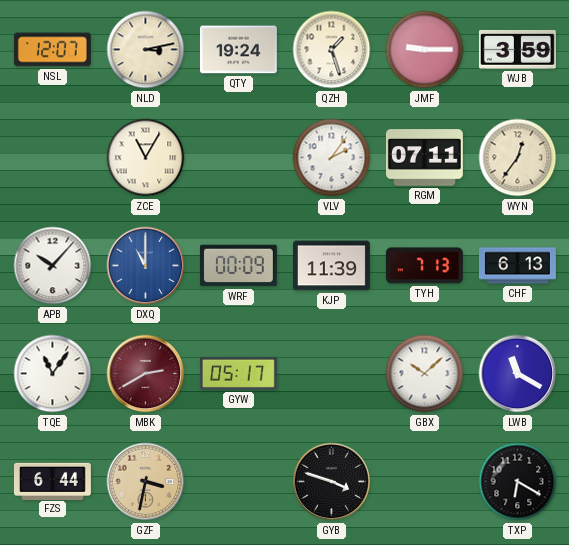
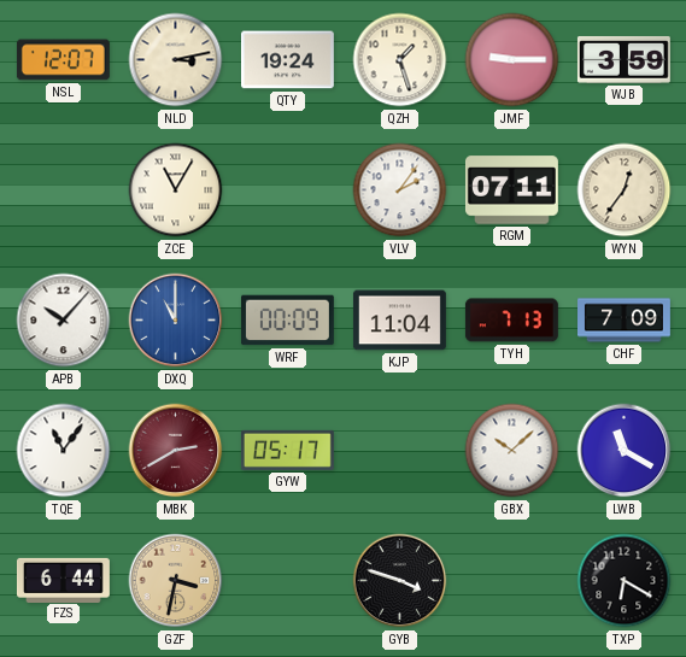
KJP: 11:39 -> 11:04
CHF: 6:13 -> 7:09
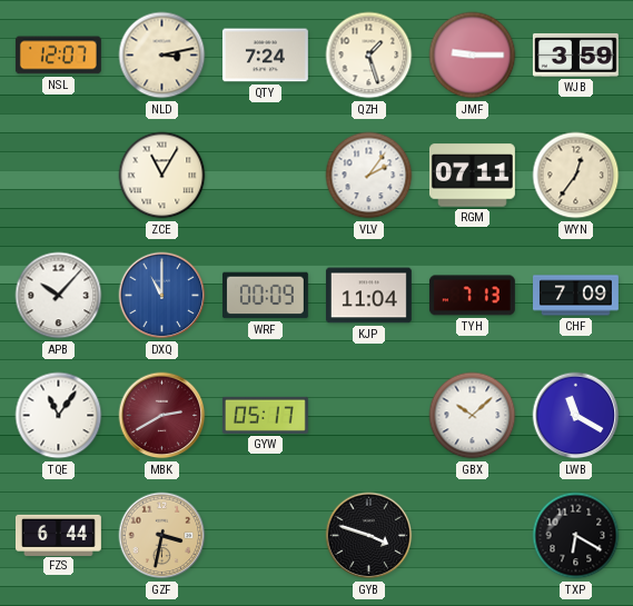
QTY: 19:24 -> 7:24
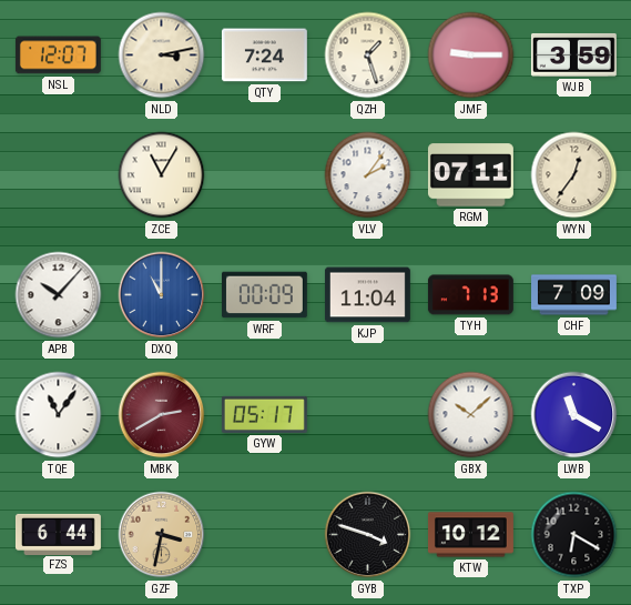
KTW: none -> 10:12
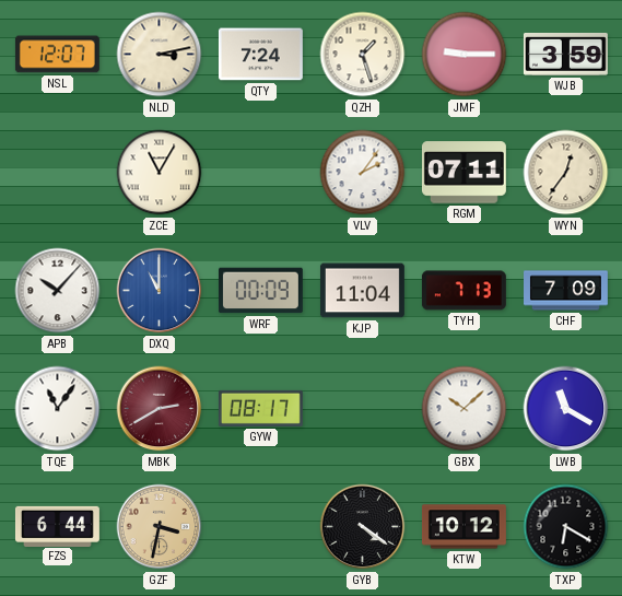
GYW: 05:17 -> 08:17
GYB: 3:48 -> 4:21
